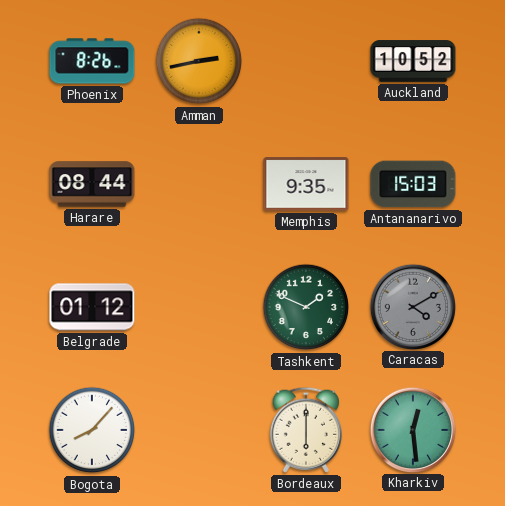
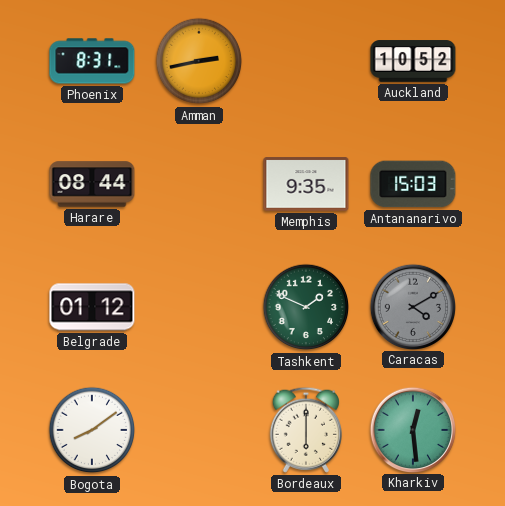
Phoenix: 8:26 -> 8:31
Bogota: 8:07 -> 8:09
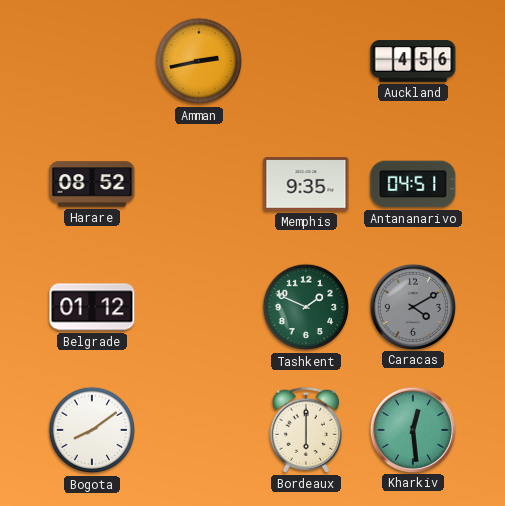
Phoenix: 8:31 -> none
Auckland: 10:52 -> 4:56
Harare: 08:44 -> 08:52
Antananarivo: 15:03 -> 04:51
